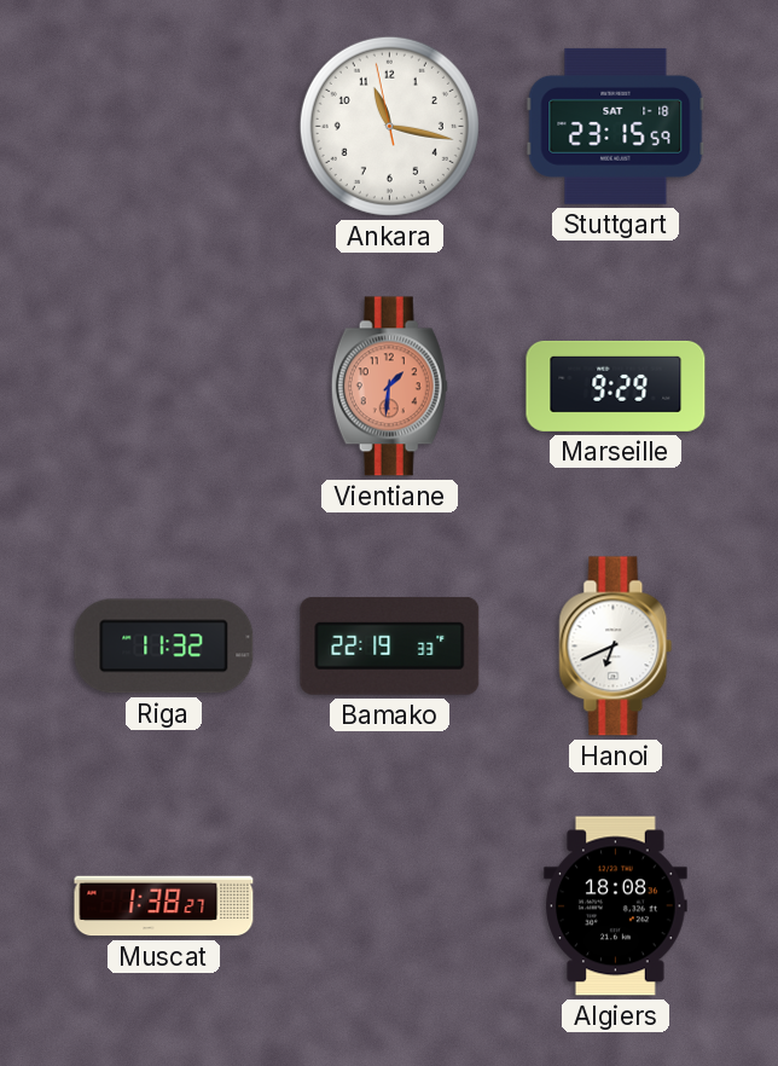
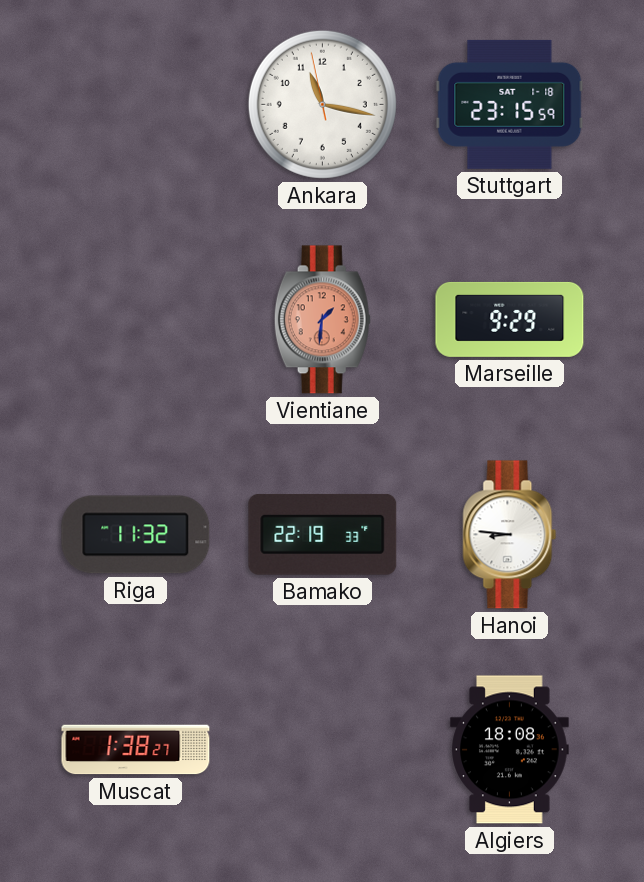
Hanoi: 6:41 -> 8:46
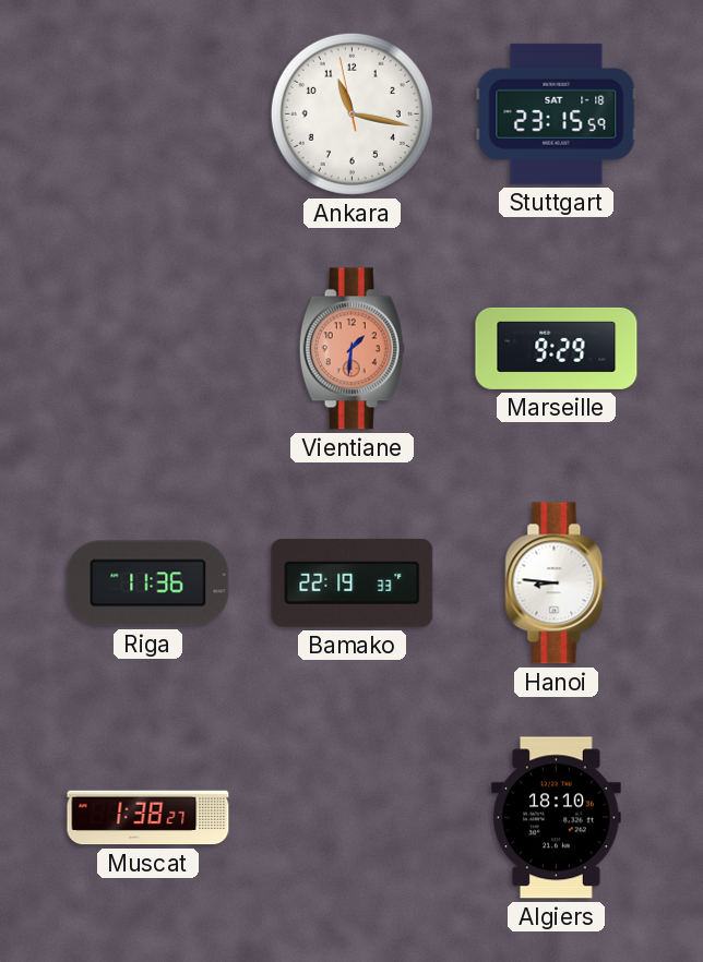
Riga: 11:32 -> 11:36
Algiers: 18:08 -> 18:10
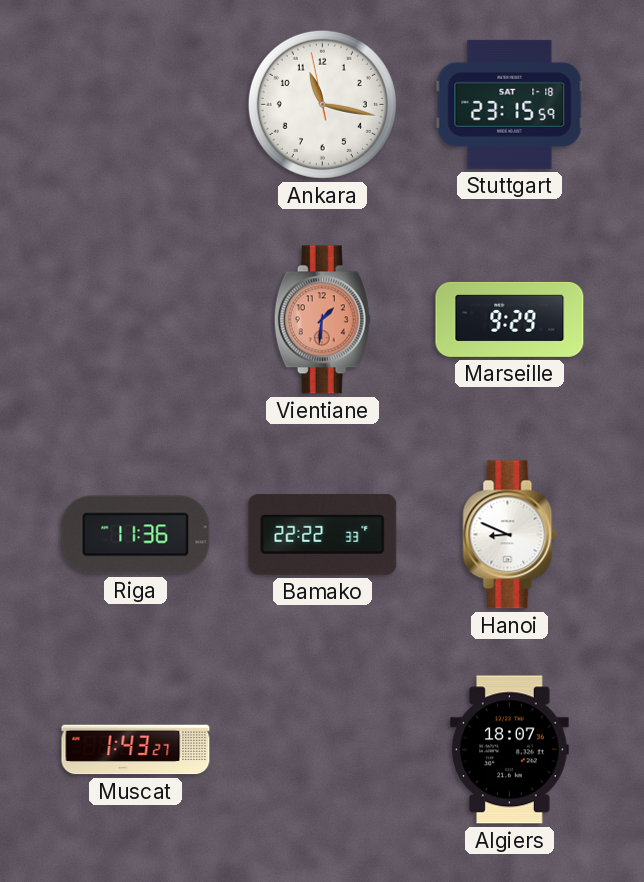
Bamako: 22:19 -> 22:22
Hanoi: 8:46 -> 8:49
Muscat: 1:38 -> 1:43
Algiers: 18:10 -> 18:07
